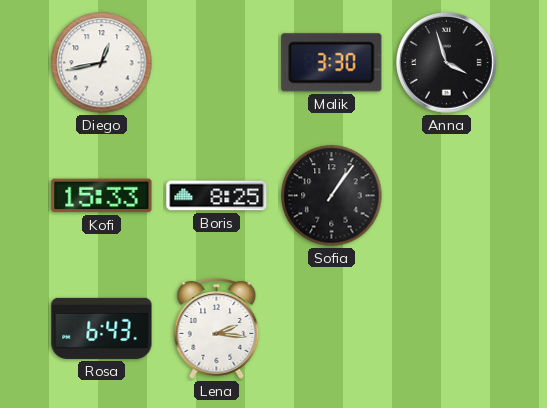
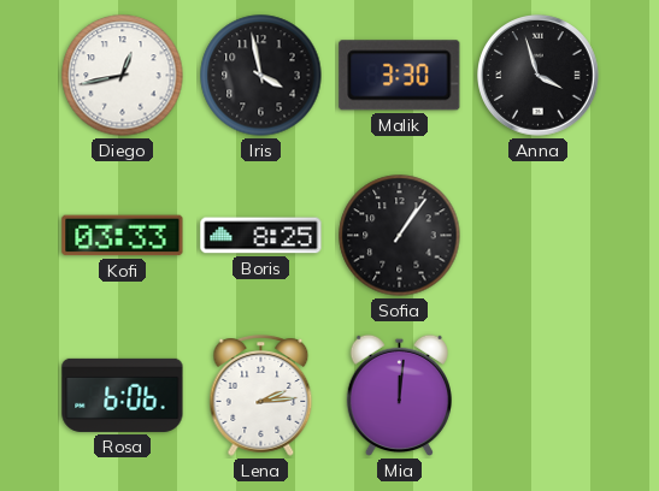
Iris: none -> 3:58
Kofi: 15:33 -> 03:33
Rosa: 6:43 -> 6:06
Lena: 2:16 -> 2:14
Mia: none -> 12:01
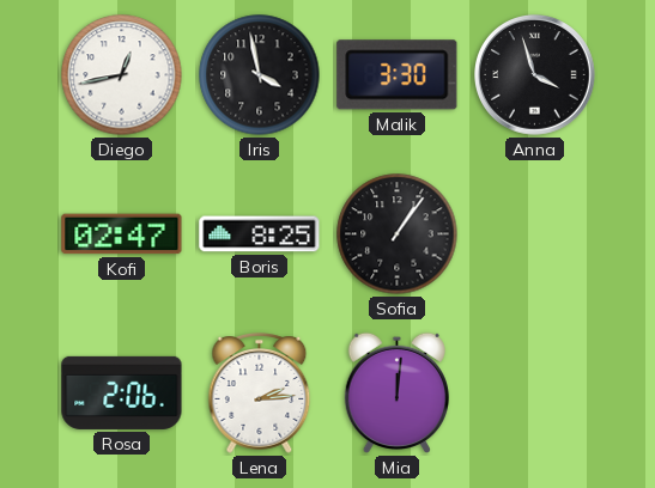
Kofi: 03:33 -> 02:47
Rosa: 6:06 -> 2:06
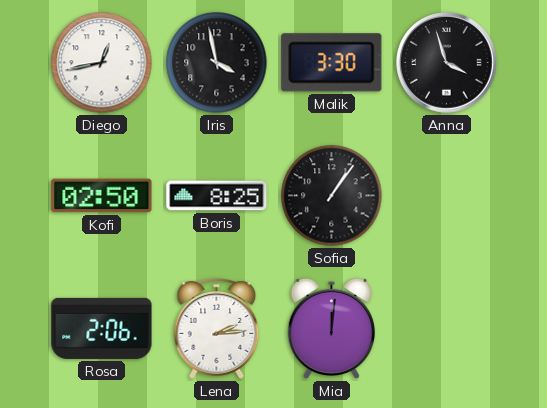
Kofi: 02:47 -> 02:50
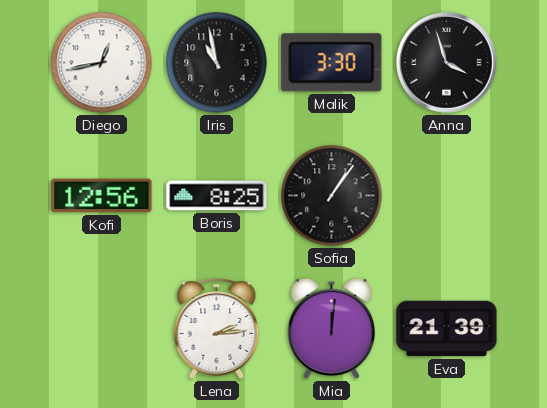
Iris: 3:58 -> 10:58
Kofi: 02:50 -> 12:56
Rosa: 2:06 -> none
Eva: none -> 21:39
